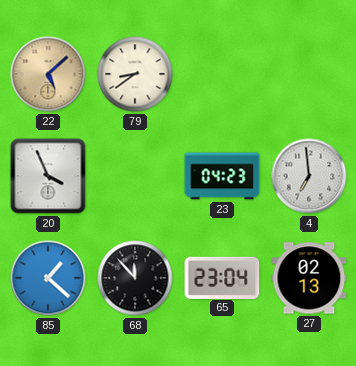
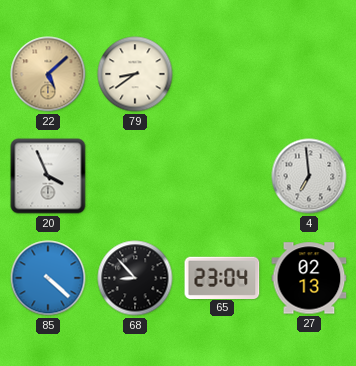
23: 04:23 -> none
85: 1:22 -> 4:22
68: 11:53 -> 8:53
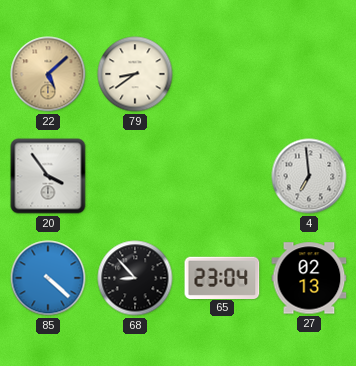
20: 3:56 -> 3:54
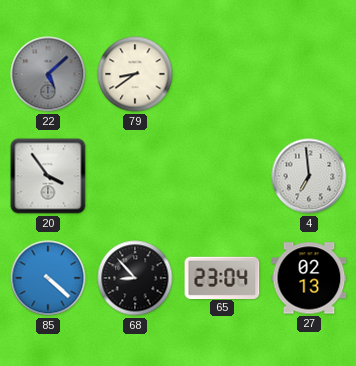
22 dial: champagne -> grey
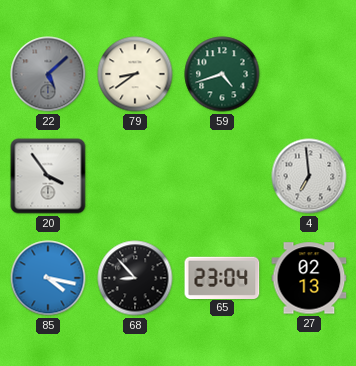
59: none -> 4:42
85: 4:22 -> 4:17
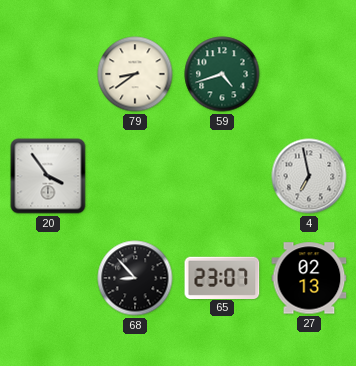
22: 5:08 -> none
4: 6:59 -> 6:58
85: 4:17 -> none
65: 23:04 -> 23:07
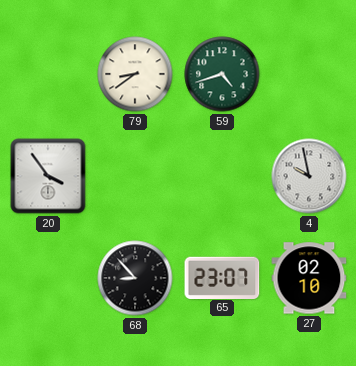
4: 6:58 -> 9:58
27: 02:13 -> 02:10
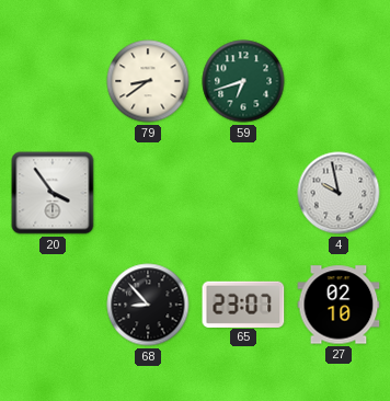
59: 4:42 -> 6:42
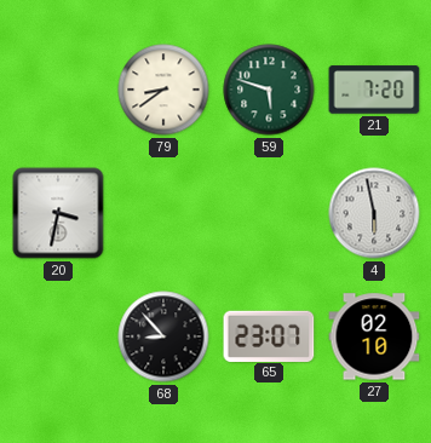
59: 6:42 -> 5:48
21: none -> 7:20
20: 3:54 -> 3:32
4: 9:58 -> 5:58
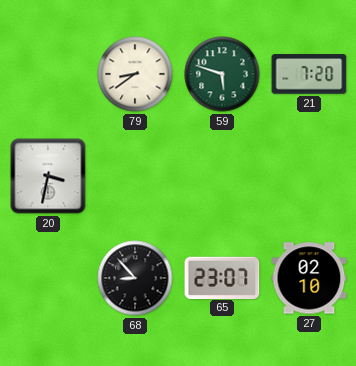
4: 5:58 -> none
